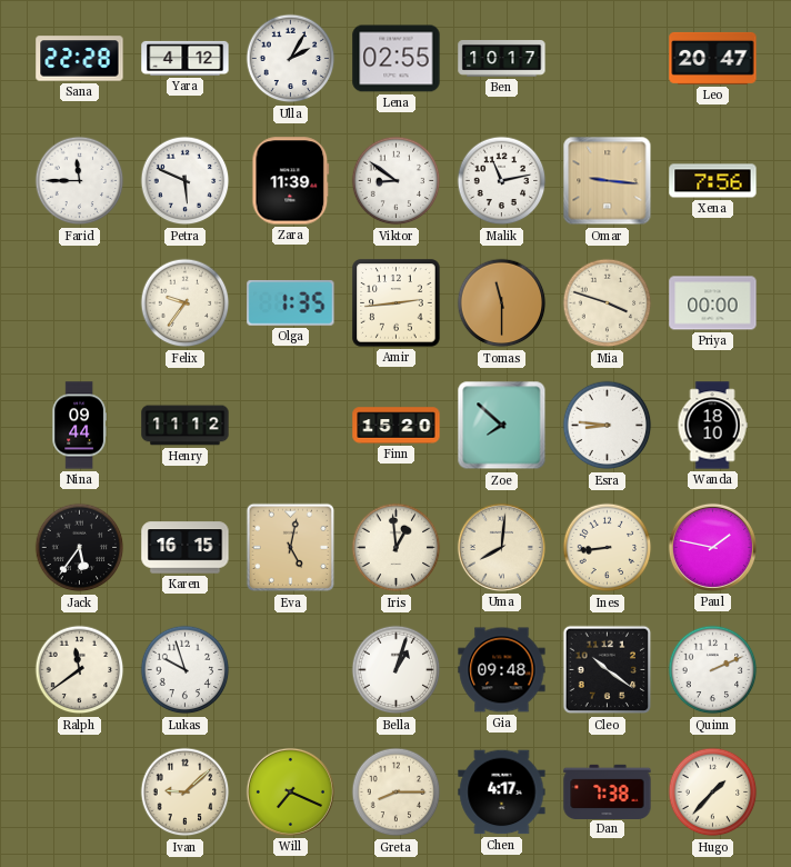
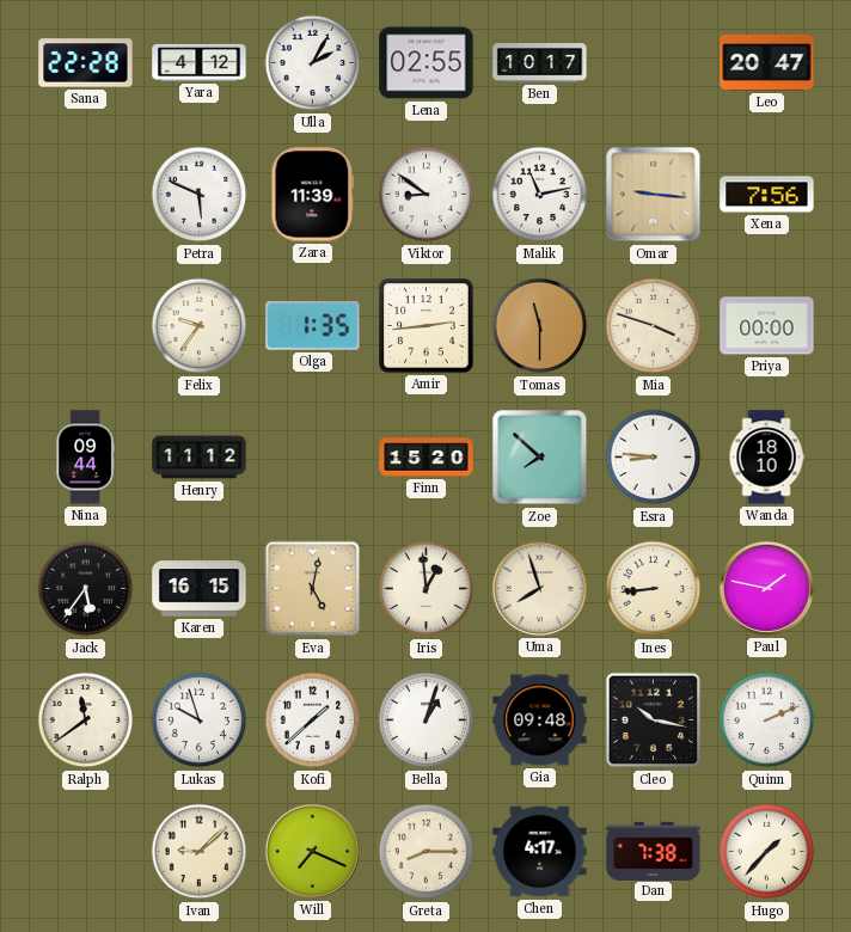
Farid: 11:45 -> none
Uma: 8:01 -> 7:57
Kofi: none -> 1:38
Cleo: 10:21 -> 10:17
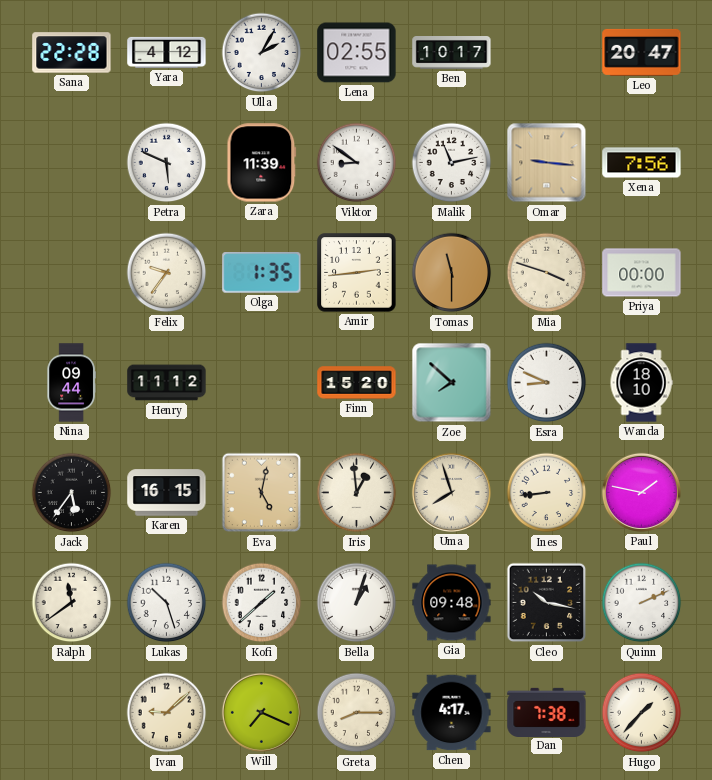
Esra: 8:46 -> 8:49
Lukas: 9:57 -> 10:27
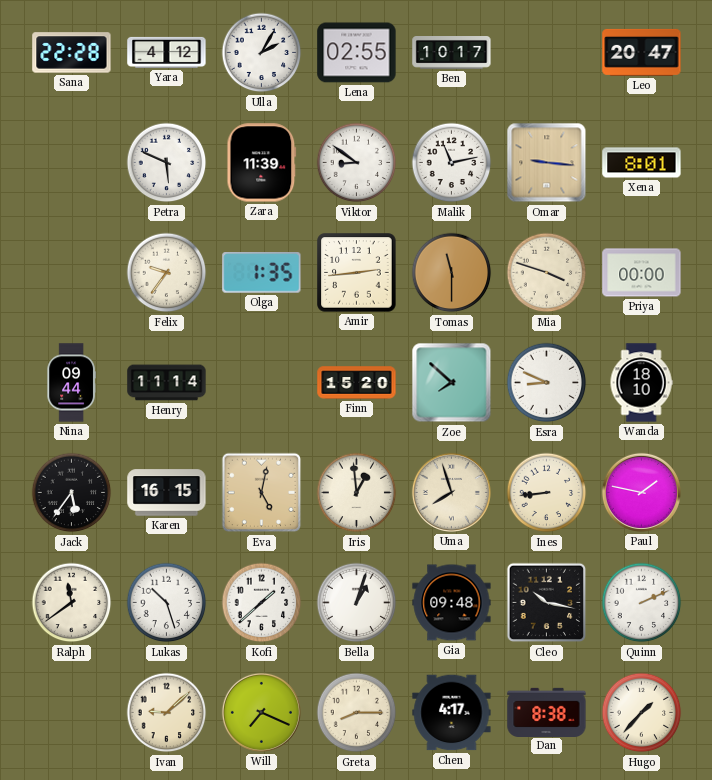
Xena: 7:56 -> 8:01
Henry: 11:12 -> 11:14
Dan: 7:38 -> 8:38
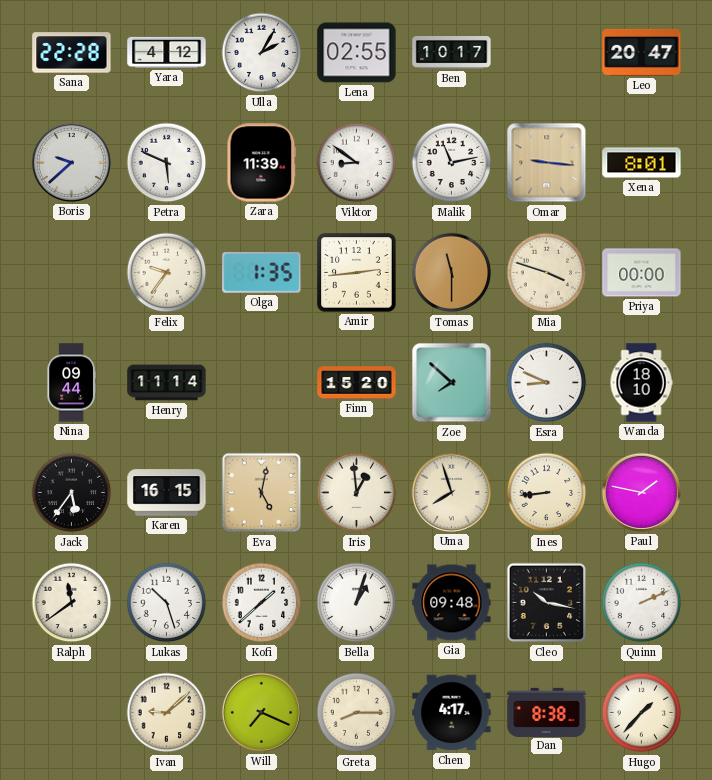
Boris: none -> 9:38
